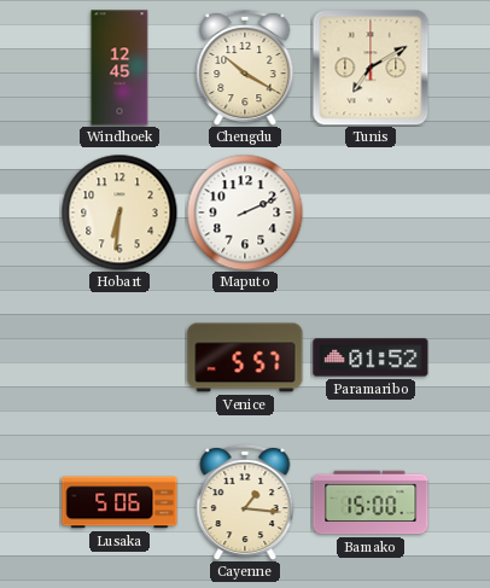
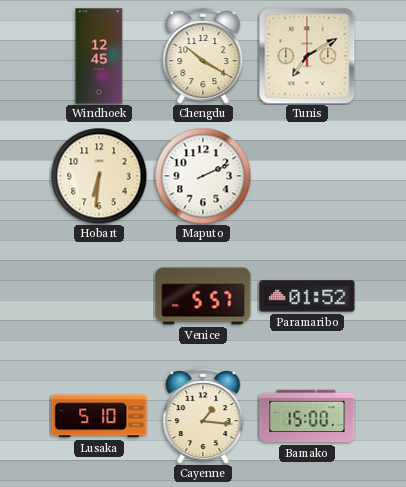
Lusaka: 5:06 -> 5:10
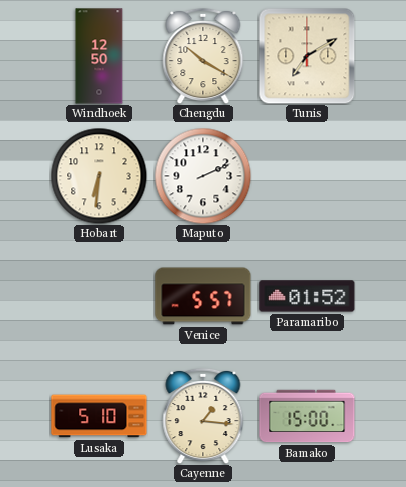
Windhoek: 12:45 -> 12:50
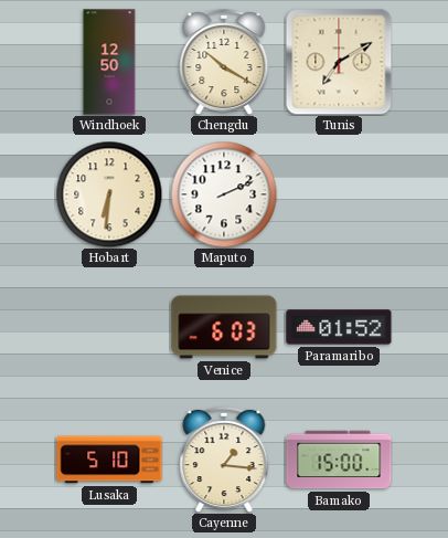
Venice: 5:57 -> 6:03
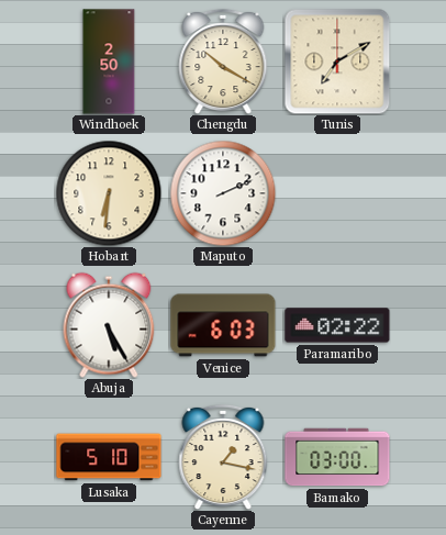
Windhoek: 12:50 -> 2:50
Abuja: none -> 5:25
Paramaribo: 01:52 -> 02:22
Cayenne: 1:16 -> 1:17
Bamako: 15:00 -> 03:00
